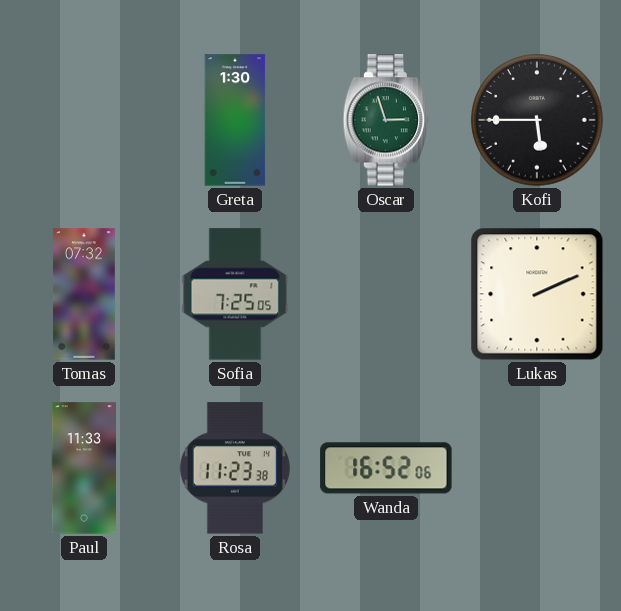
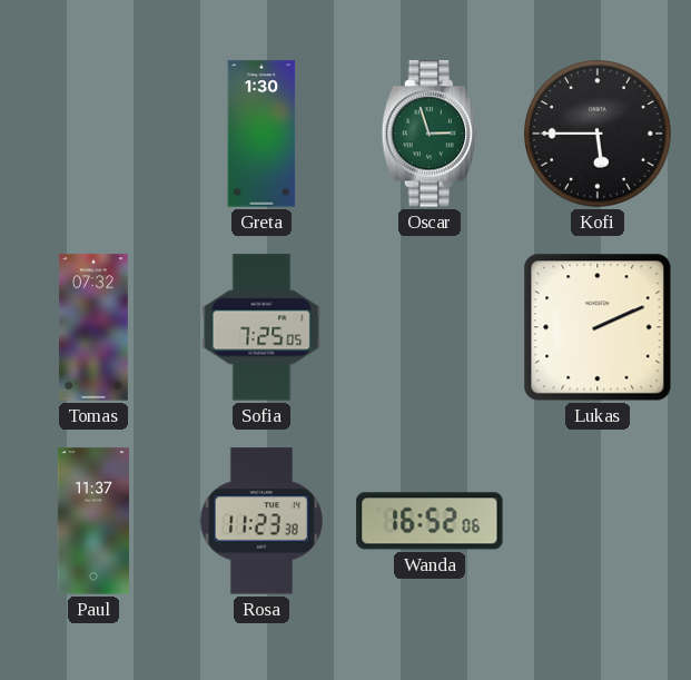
Paul: 11:33 -> 11:37
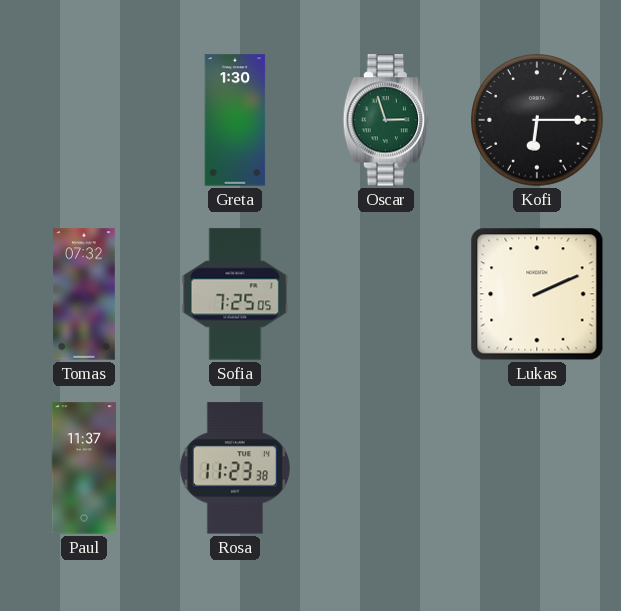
Kofi: 5:45 -> 6:15
Wanda: 16:52 -> none
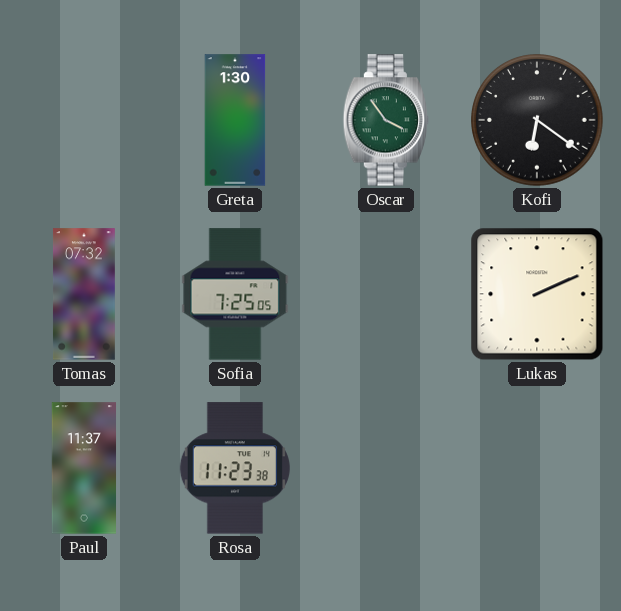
Oscar: 2:57 -> 3:54
Kofi: 6:15 -> 6:21
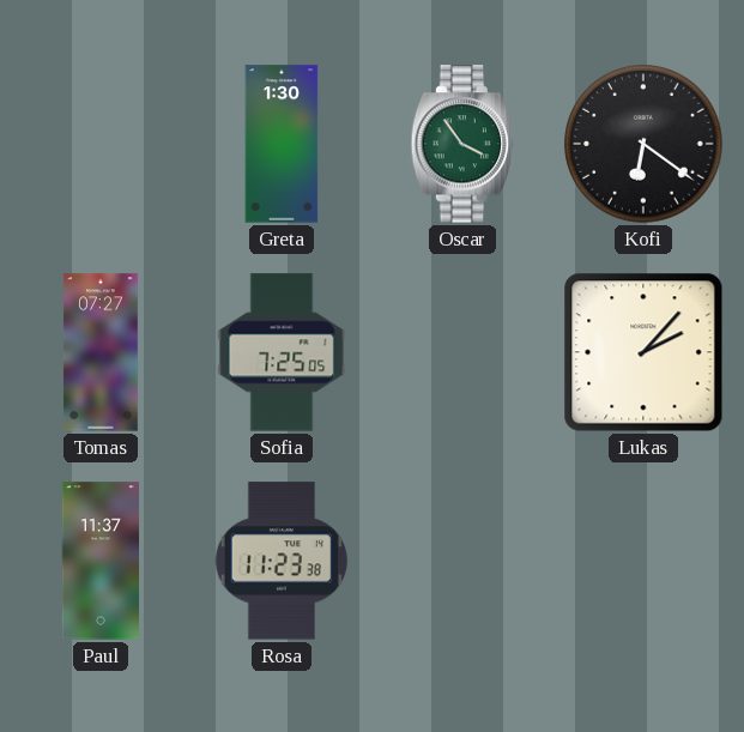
Tomas: 07:32 -> 07:27
Lukas: 2:11 -> 2:07
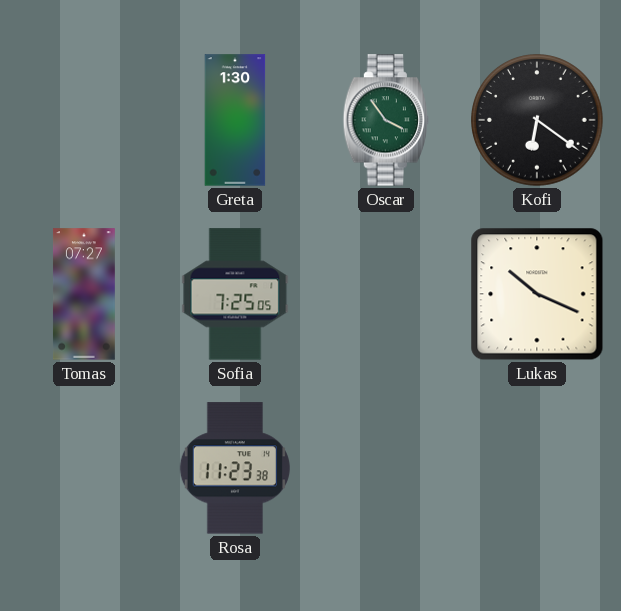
Lukas: 2:07 -> 10:19
Paul: 11:37 -> none
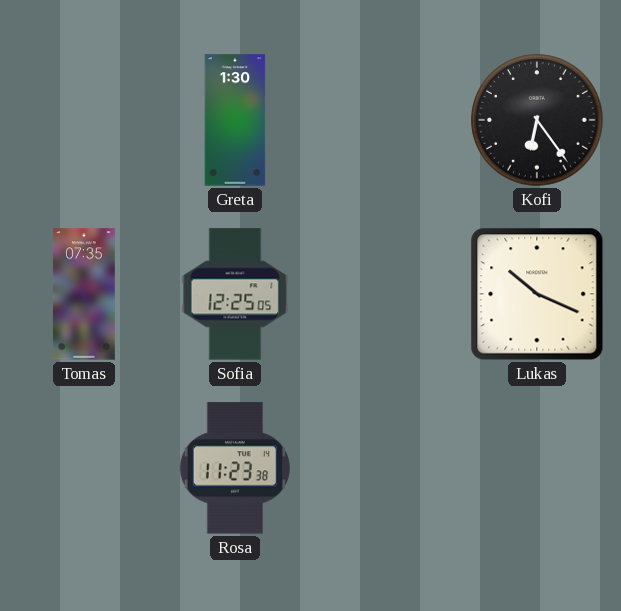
Oscar: 3:54 -> none
Kofi: 6:21 -> 6:24
Tomas: 07:27 -> 07:35
Sofia: 7:25 -> 12:25
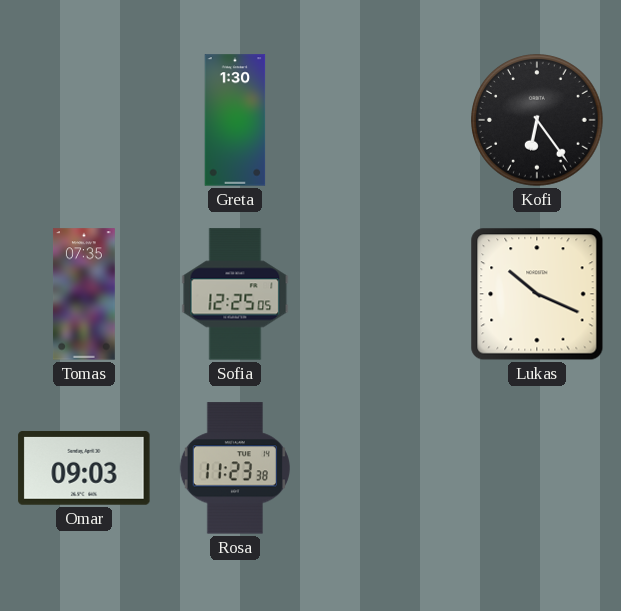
Omar: none -> 09:03
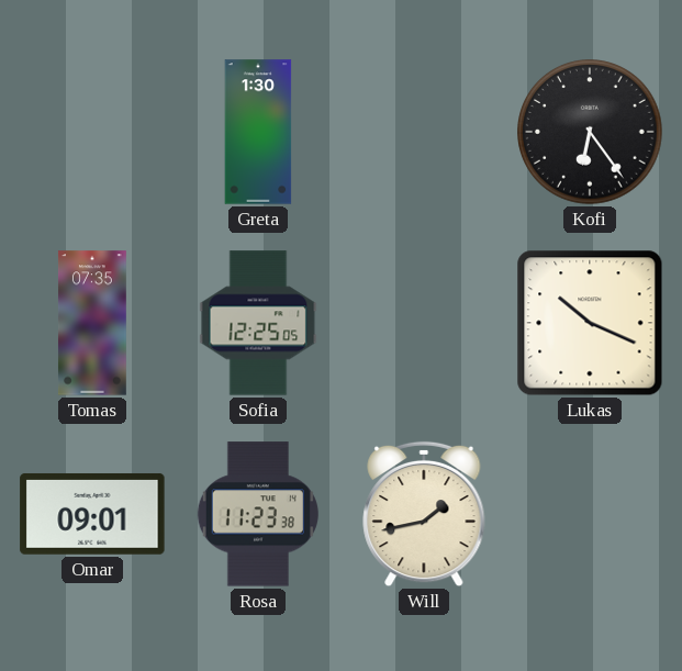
Omar: 09:03 -> 09:01
Will: none -> 1:43
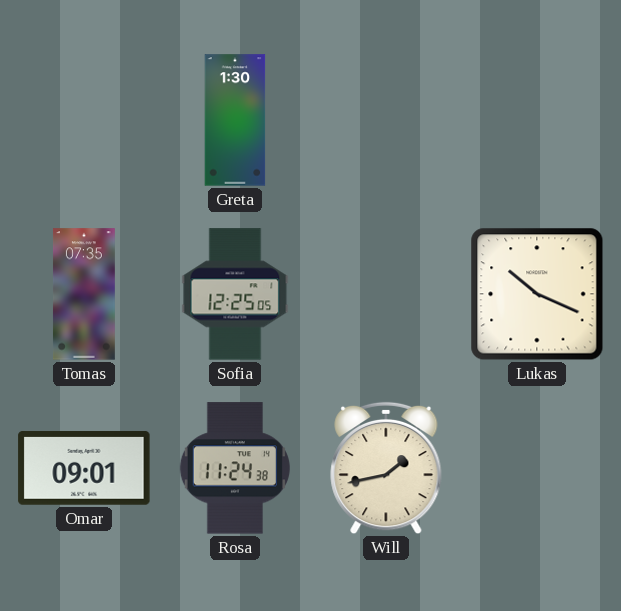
Kofi: 6:24 -> none
Rosa: 11:23 -> 11:24
